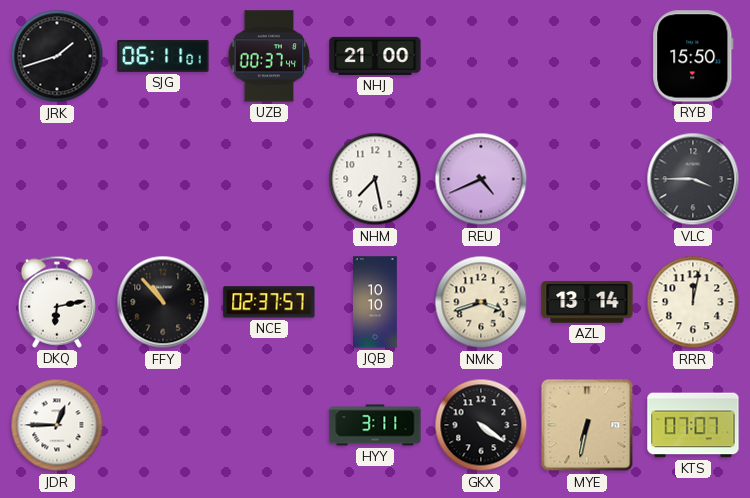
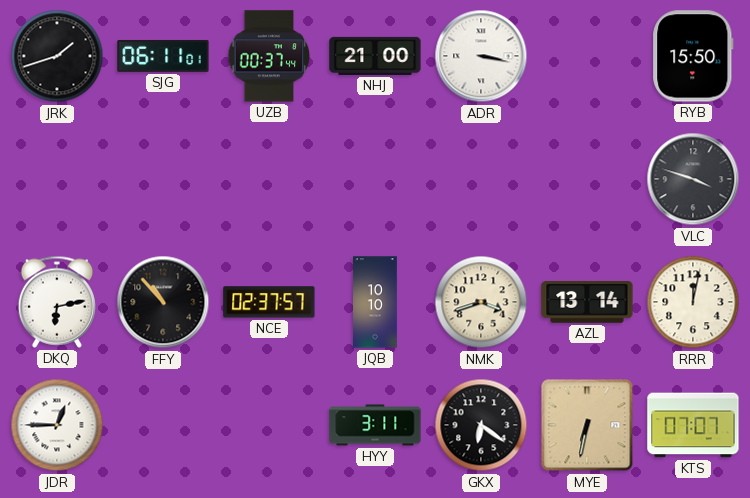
ADR: none -> 3:17
NHM: 7:28 -> none
REU: 4:41 -> none
VLC: 3:45 -> 3:48
GKX: 4:21 -> 6:21
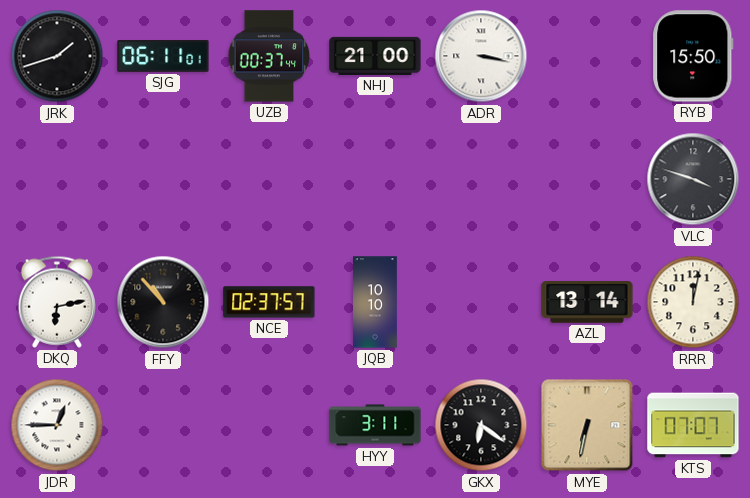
NMK: 3:42 -> none
